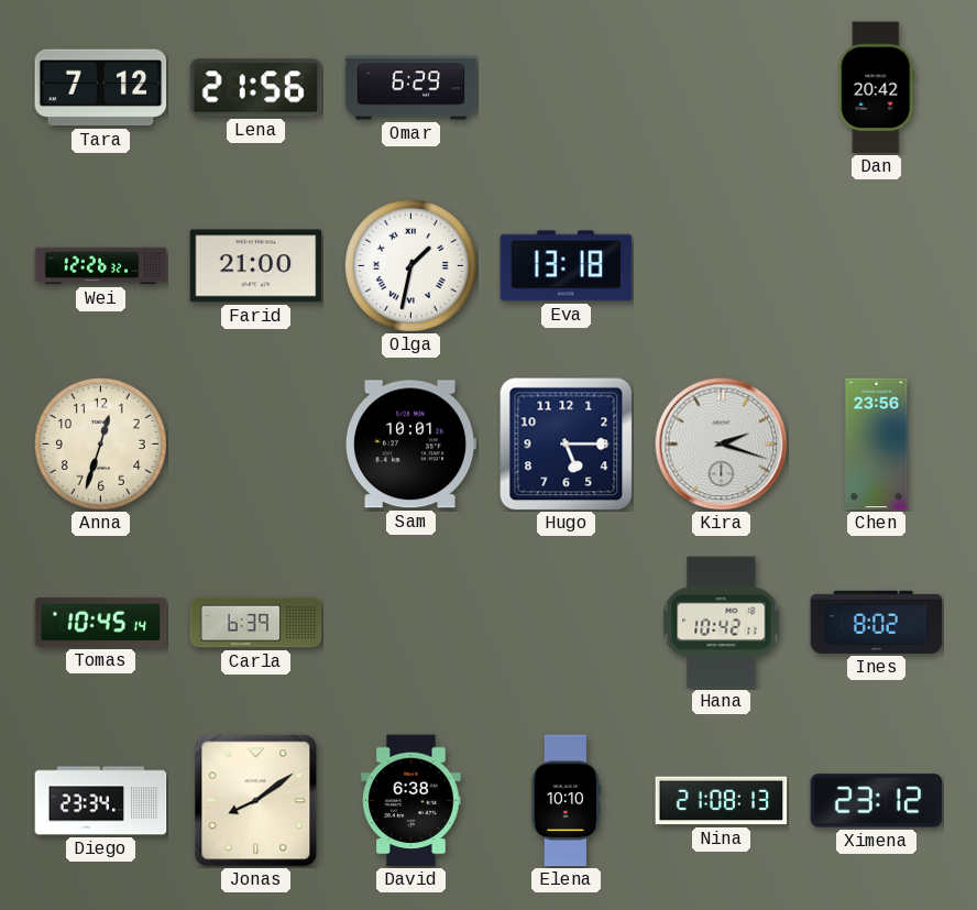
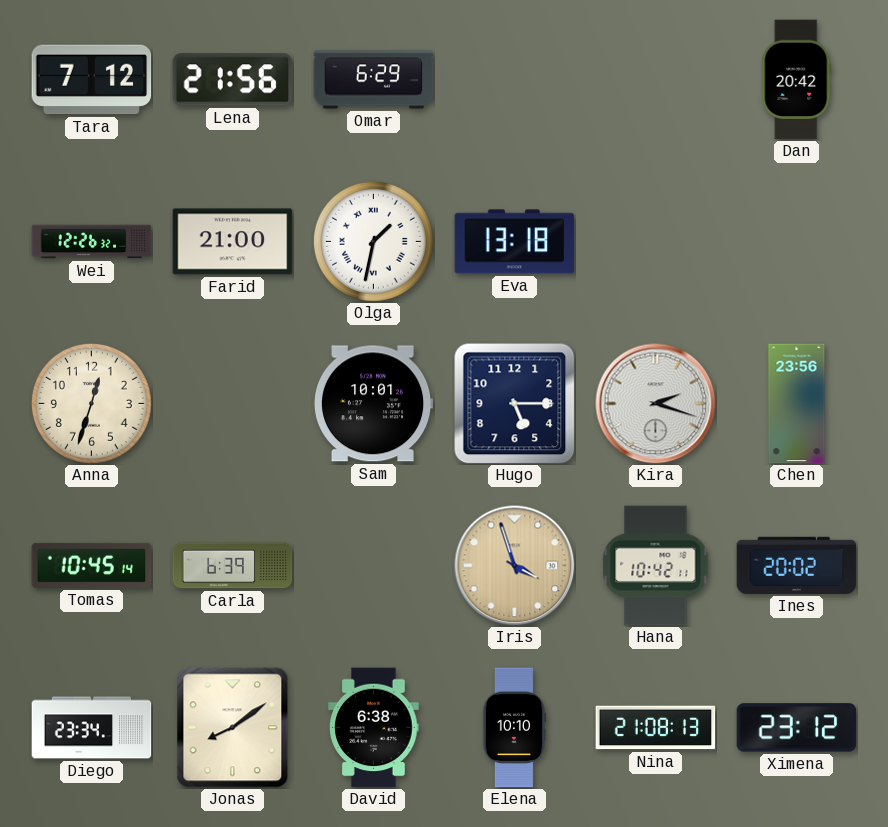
Iris: none -> 3:57
Ines: 8:02 -> 20:02
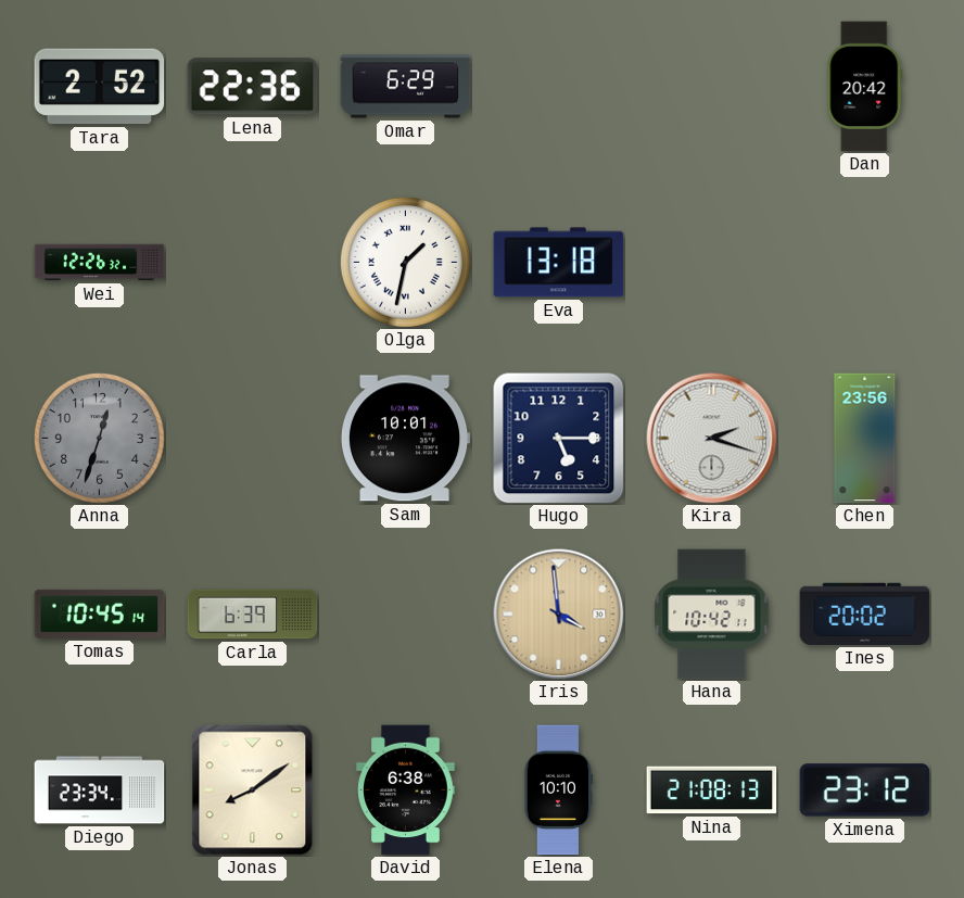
Tara: 7:12 -> 2:52
Lena: 21:56 -> 22:36
Farid: 21:00 -> none
Anna dial: cream -> grey
Iris: 3:57 -> 3:59
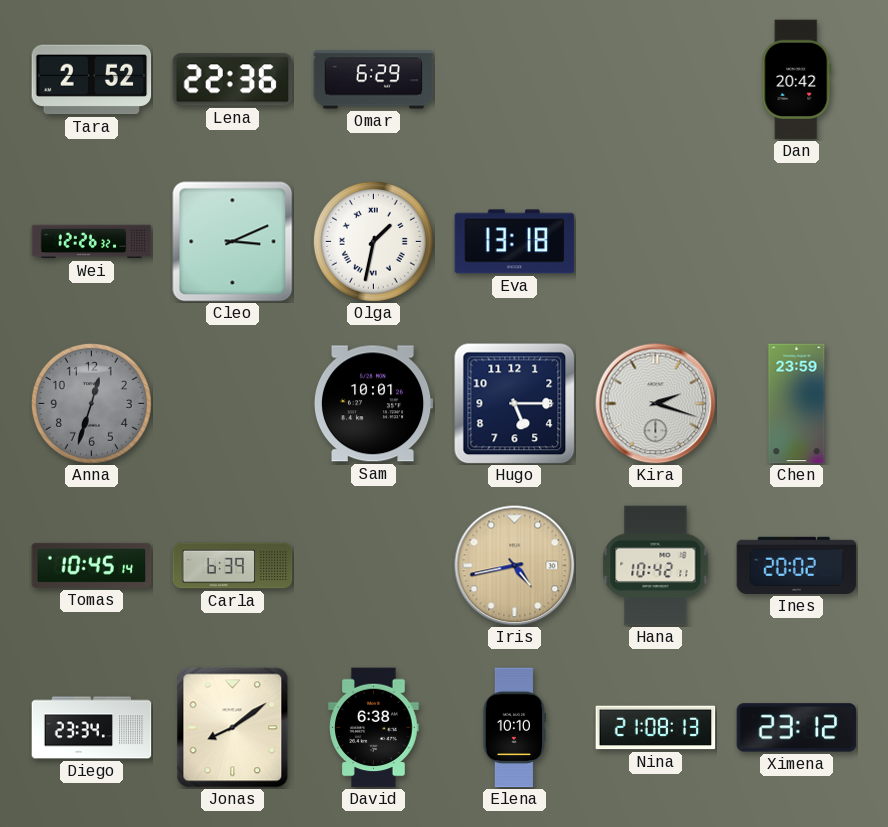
Cleo: none -> 3:11
Chen: 23:56 -> 23:59
Iris: 3:59 -> 4:43
